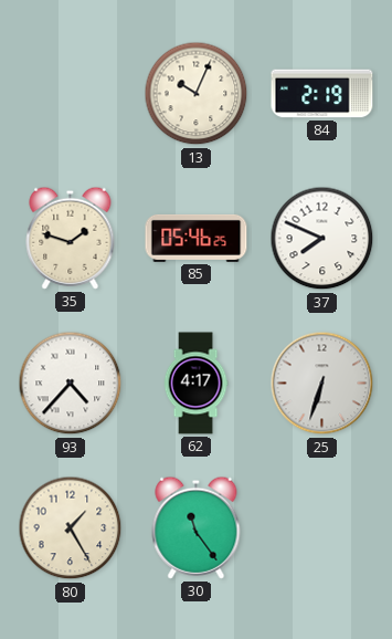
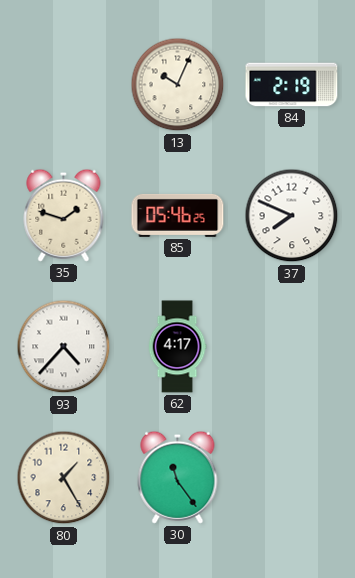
25: 6:33 -> none
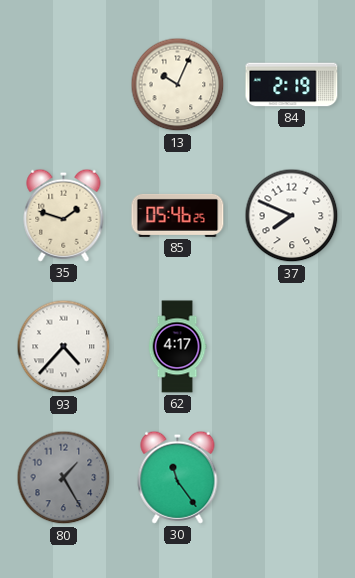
80 dial: cream -> grey
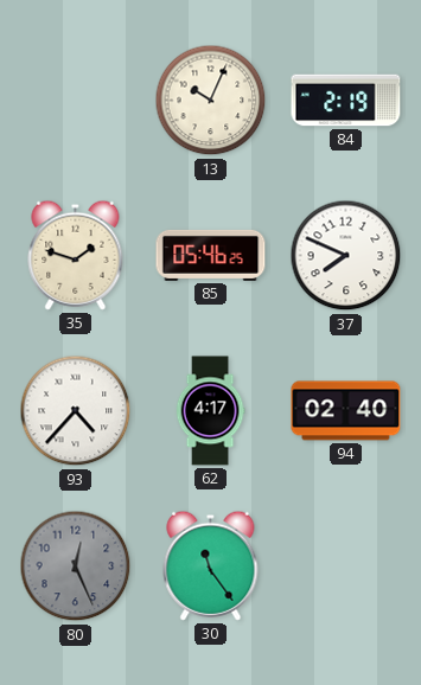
94: none -> 02:40
80: 1:25 -> 12:26
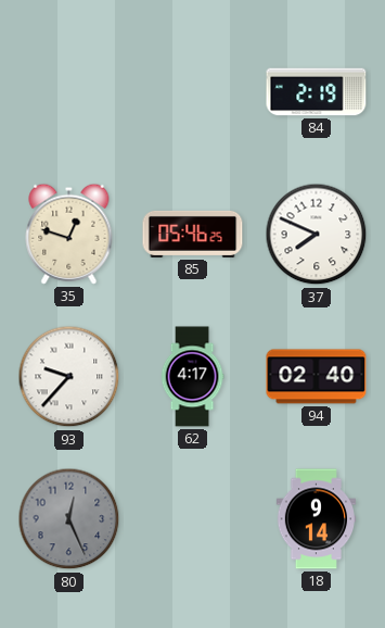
13: 10:04 -> none
35: 1:48 -> 12:48
93: 4:37 -> 9:37
30: 11:24 -> none
18: none -> 9:14
